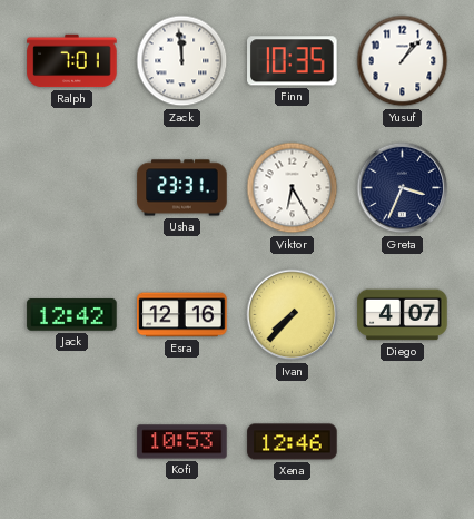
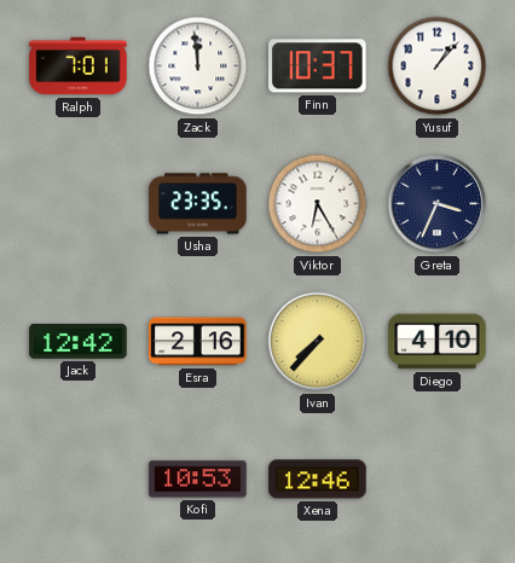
Finn: 10:35 -> 10:37
Usha: 23:31 -> 23:35
Esra: 12:16 -> 2:16
Diego: 4:07 -> 4:10
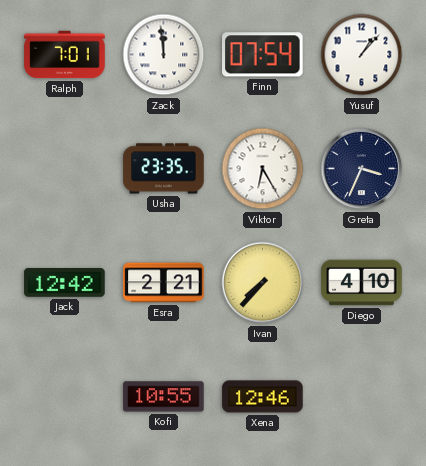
Finn: 10:37 -> 07:54
Esra: 2:16 -> 2:21
Kofi: 10:53 -> 10:55
